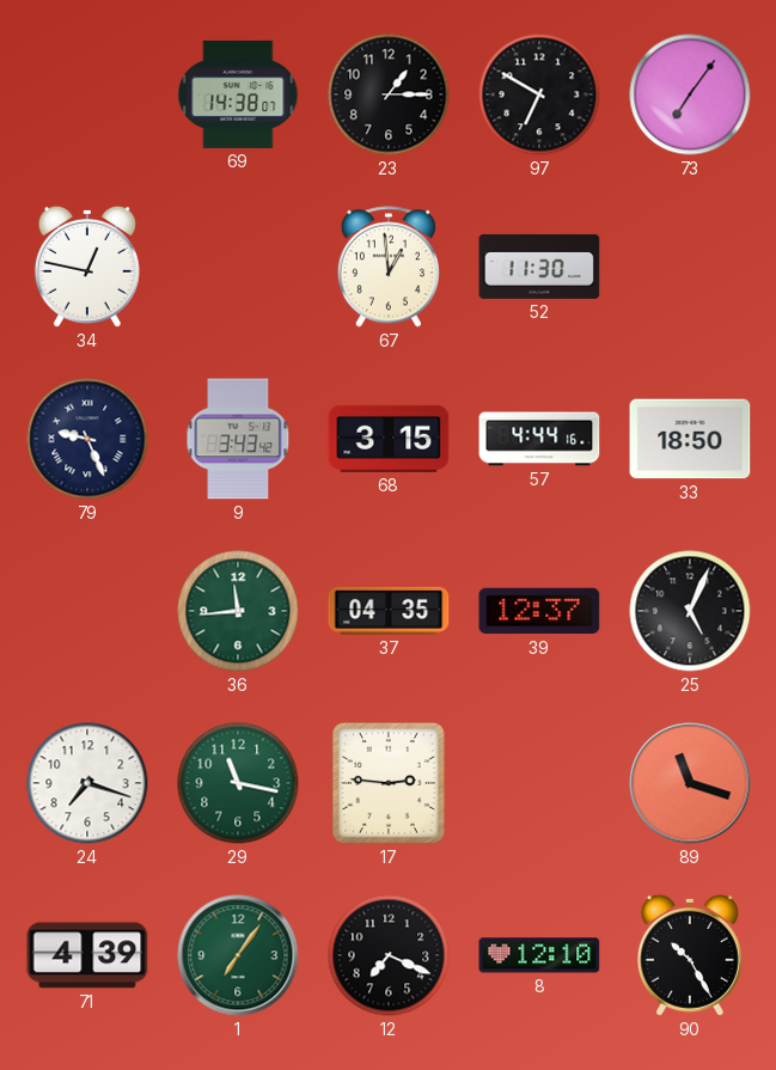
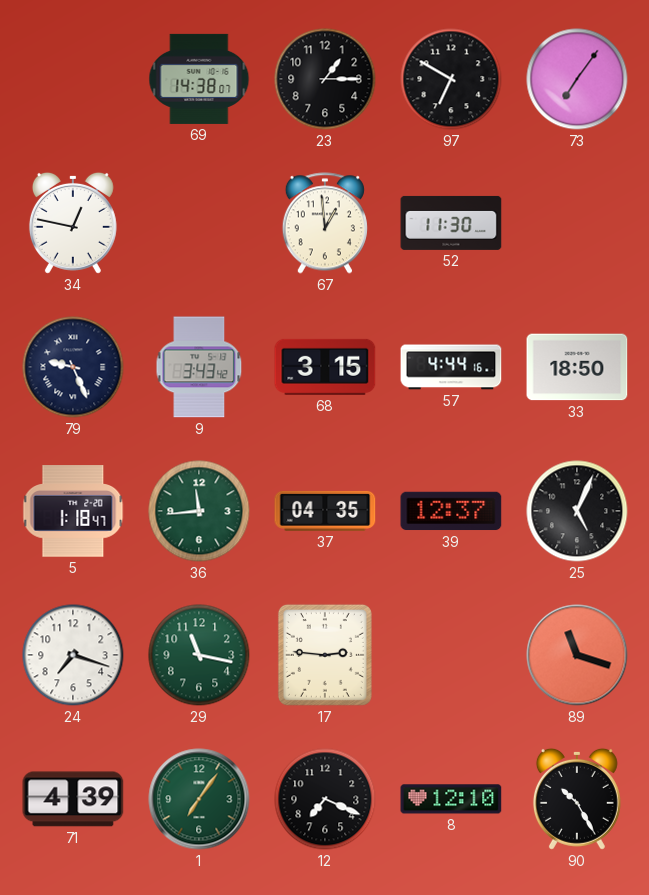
5: none -> 1:18
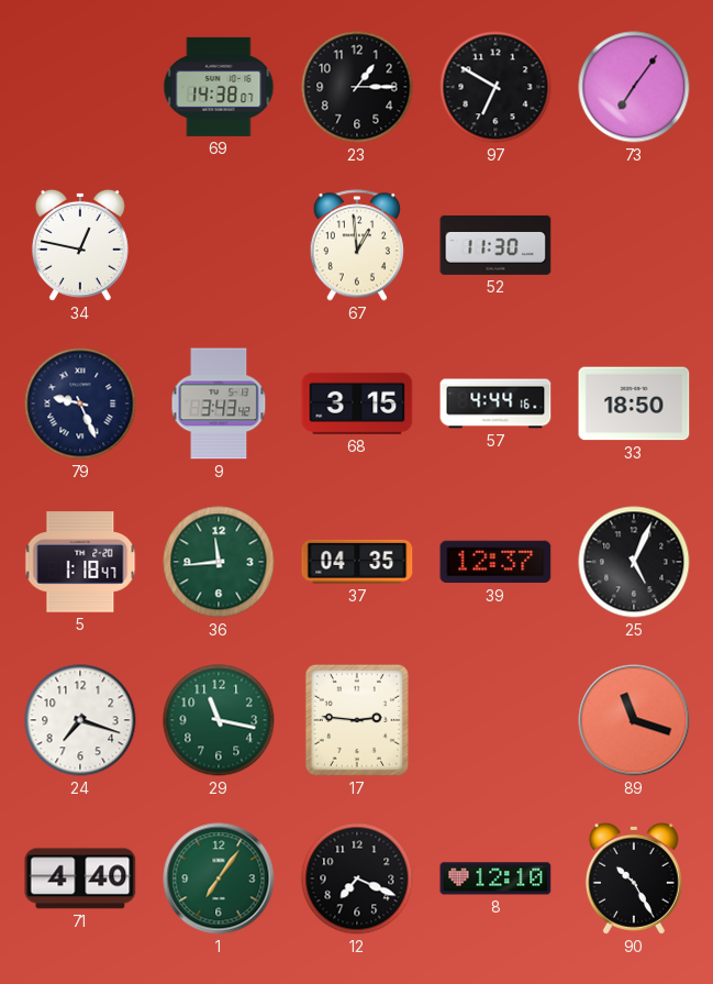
71: 4:39 -> 4:40
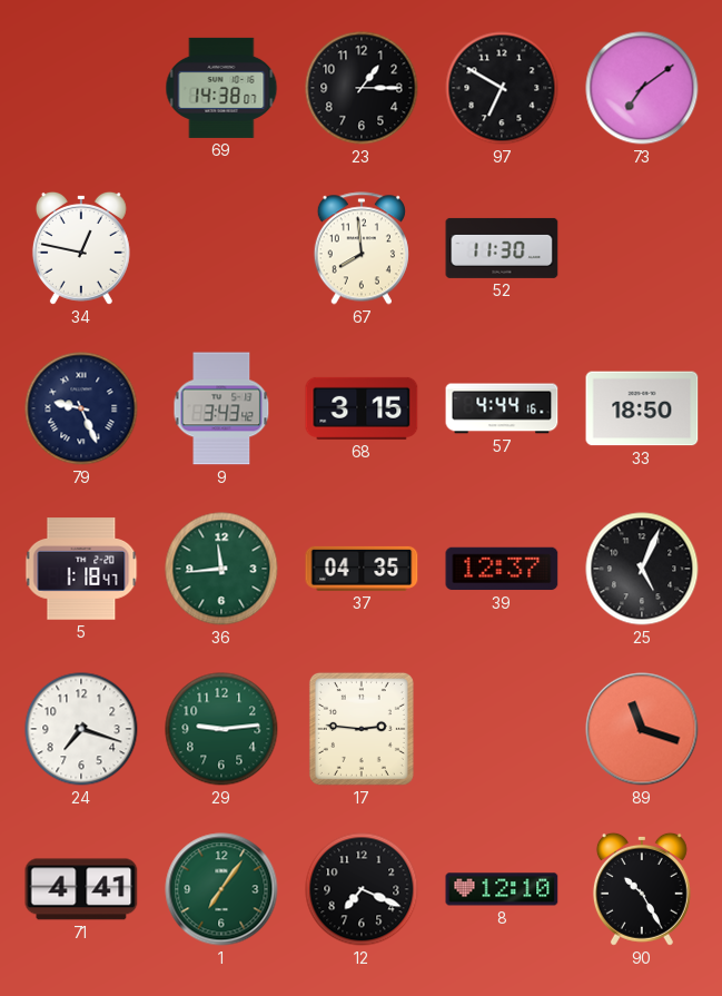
73: 7:06 -> 7:09
67: 12:59 -> 7:59
29: 11:17 -> 9:14
71: 4:40 -> 4:41
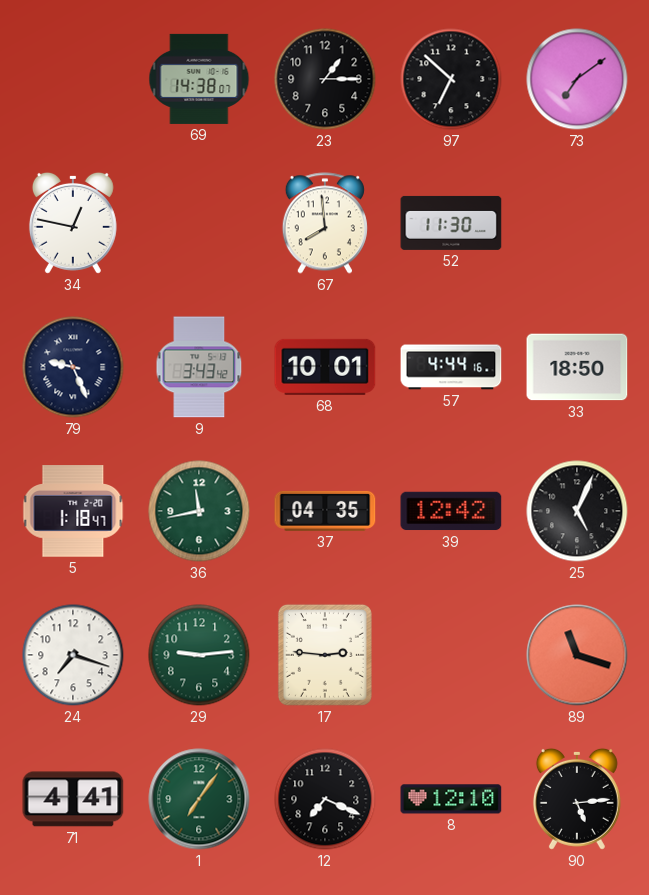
97: 6:50 -> 6:52
68: 3:15 -> 10:01
36: 11:44 -> 11:43
39: 12:37 -> 12:42
90: 10:25 -> 5:14
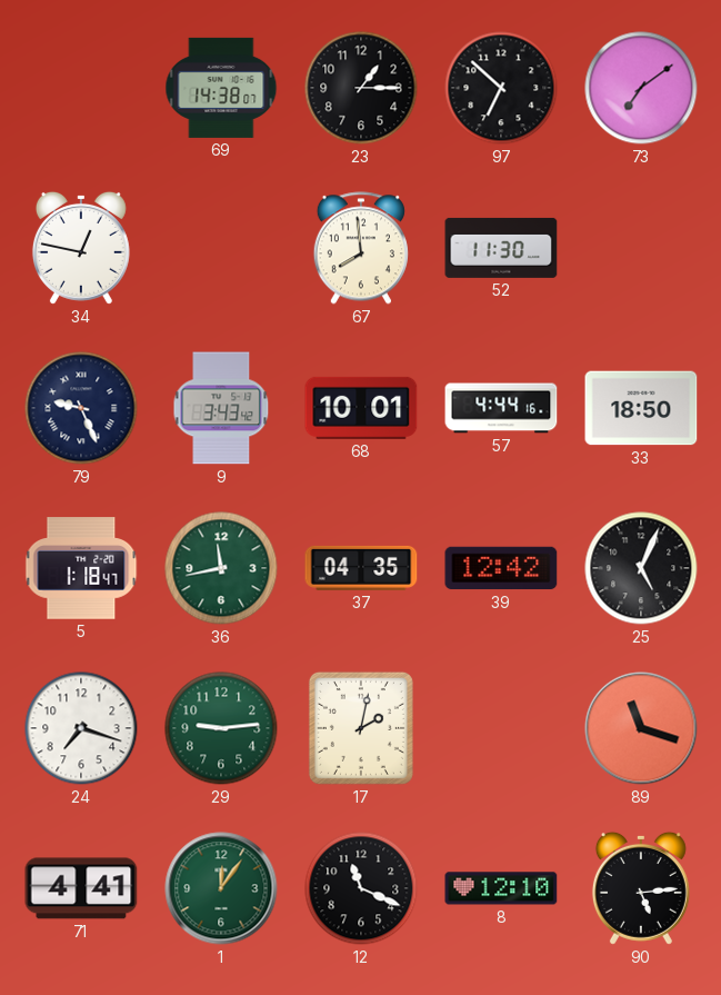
17: 2:46 -> 2:02
1: 7:06 -> 12:06
12: 7:19 -> 11:19
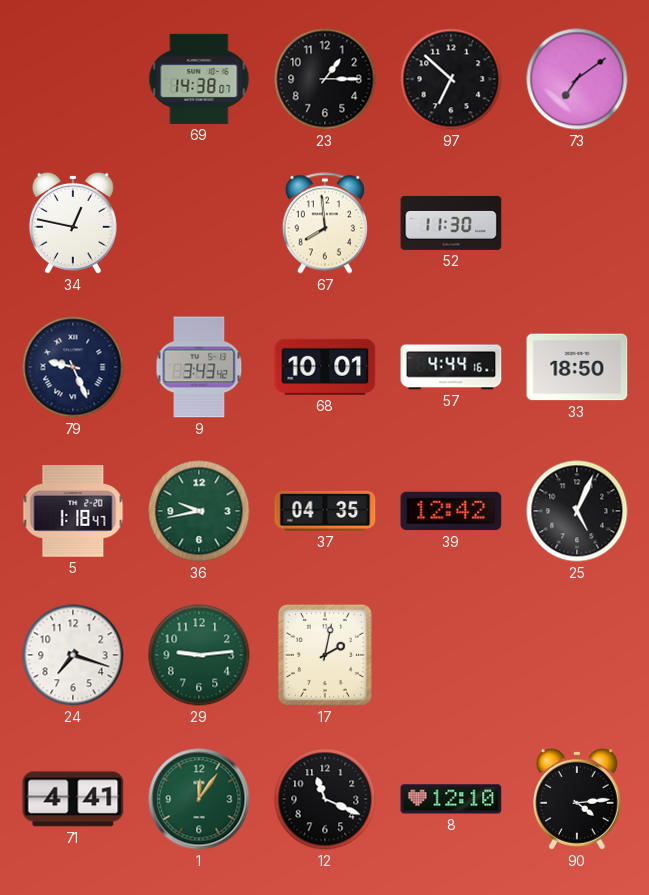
36: 11:43 -> 9:43
89: 11:18 -> none
90: 5:14 -> 4:14
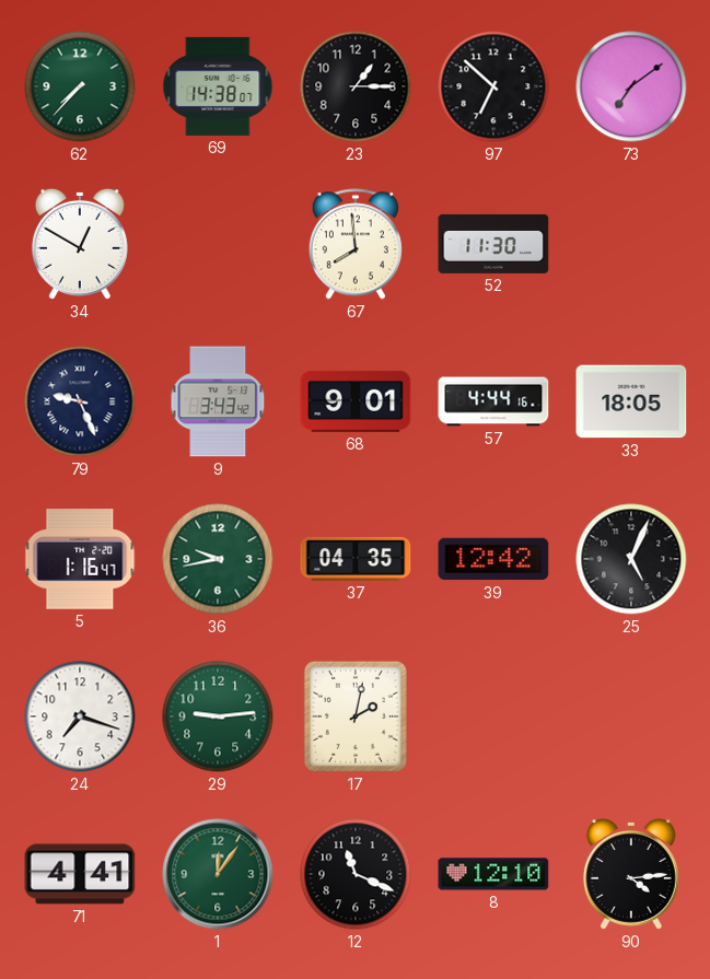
62: none -> 7:37
34: 12:47 -> 12:50
68: 10:01 -> 9:01
33: 18:50 -> 18:05
5: 1:18 -> 1:16
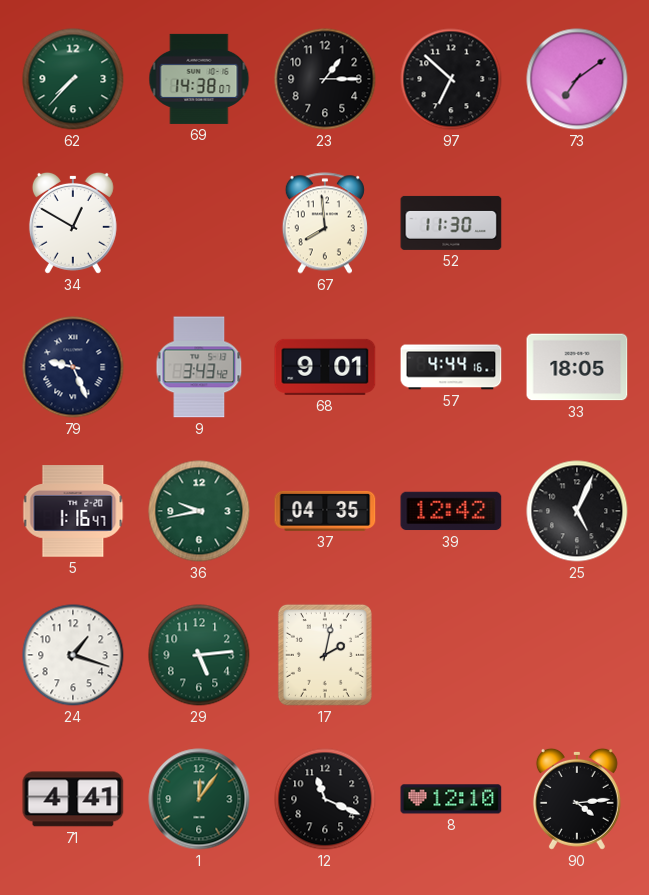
24: 7:18 -> 1:18
29: 9:14 -> 5:14
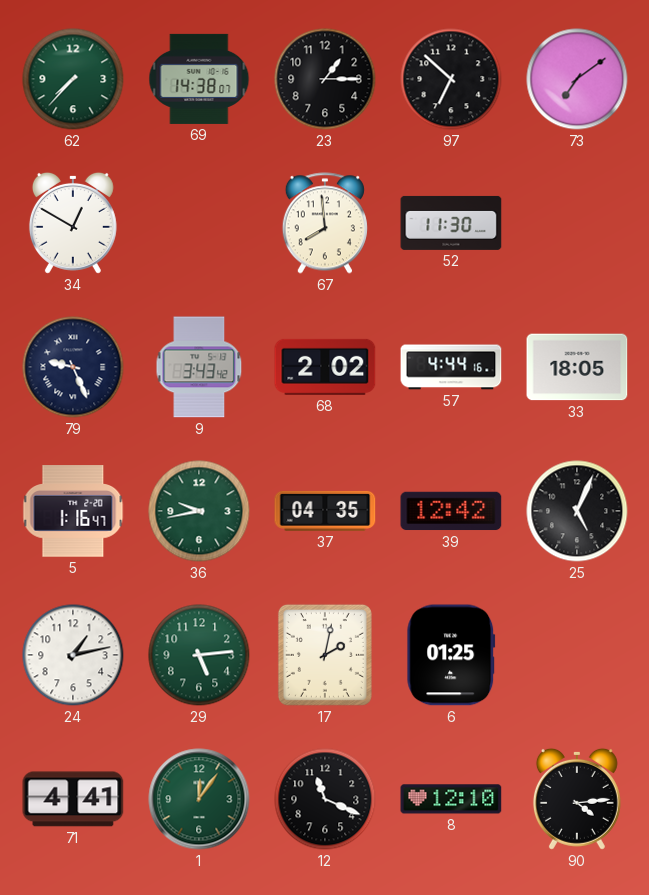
68: 9:01 -> 2:02
24: 1:18 -> 1:13
6: none -> 01:25
